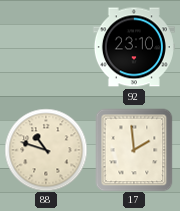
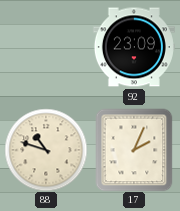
92: 23:10 -> 23:09
17: 1:59 -> 2:04
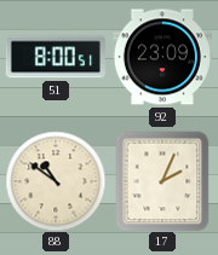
51: none -> 8:00
88: 10:48 -> 10:51
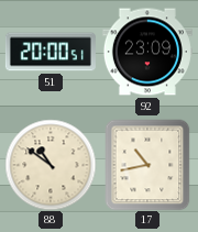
51: 8:00 -> 20:00
17: 2:04 -> 10:43
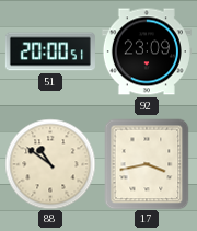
17: 10:43 -> 3:43
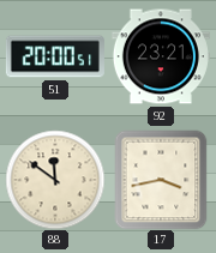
92: 23:09 -> 23:21
88: 10:51 -> 11:51
